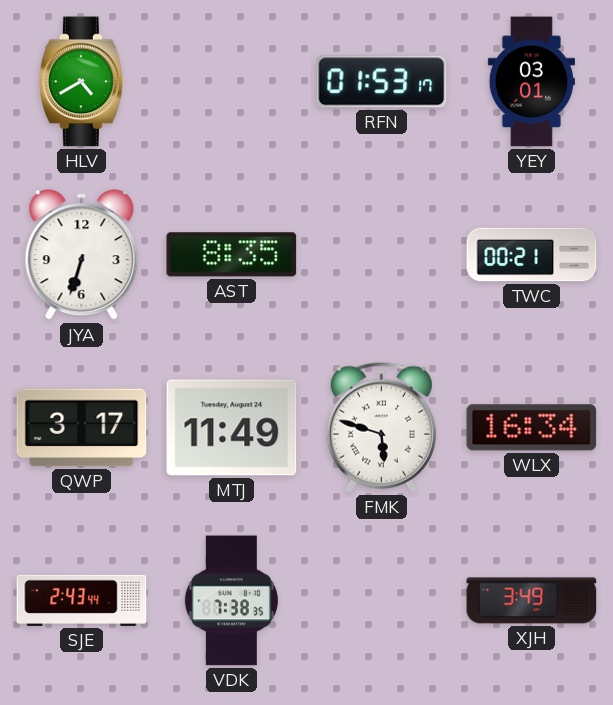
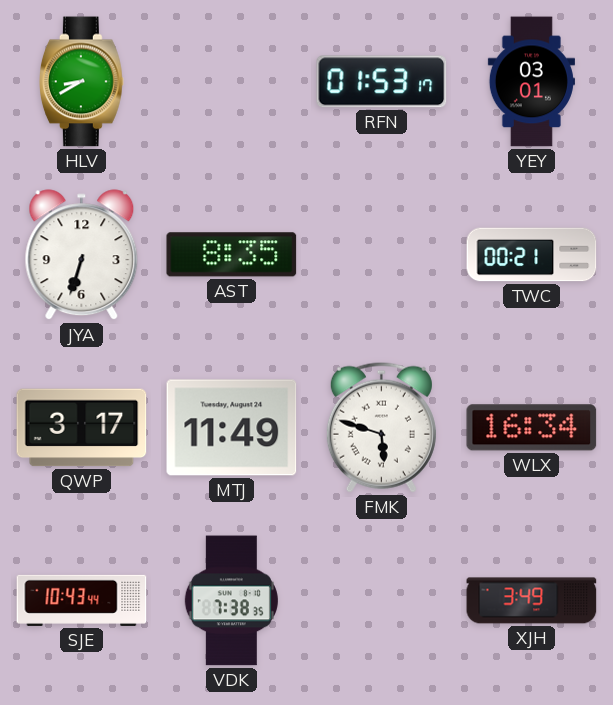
HLV: 4:40 -> 8:40
SJE: 2:43 -> 10:43
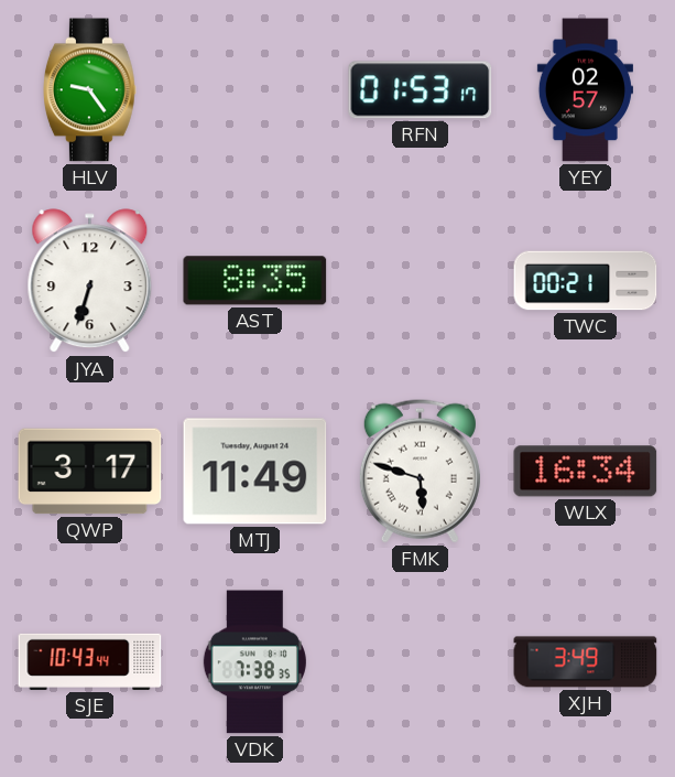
HLV: 8:40 -> 9:24
YEY: 03:01 -> 02:57
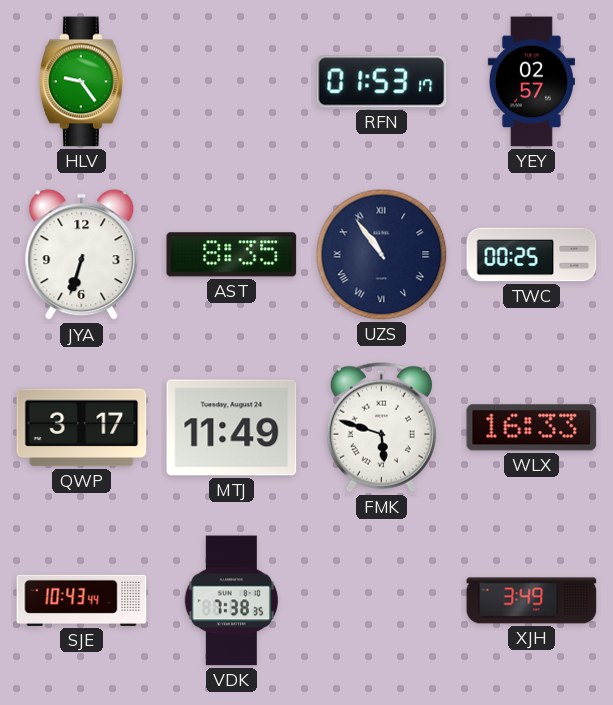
UZS: none -> 10:54
TWC: 00:21 -> 00:25
WLX: 16:34 -> 16:33
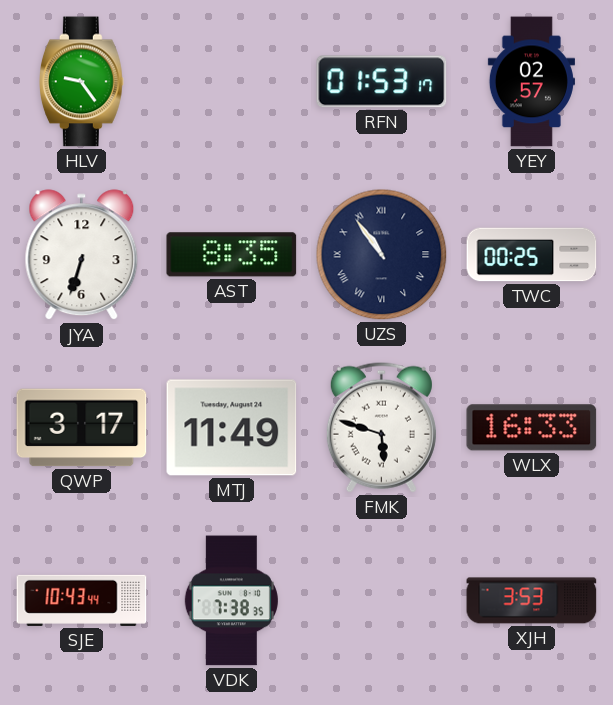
XJH: 3:49 -> 3:53
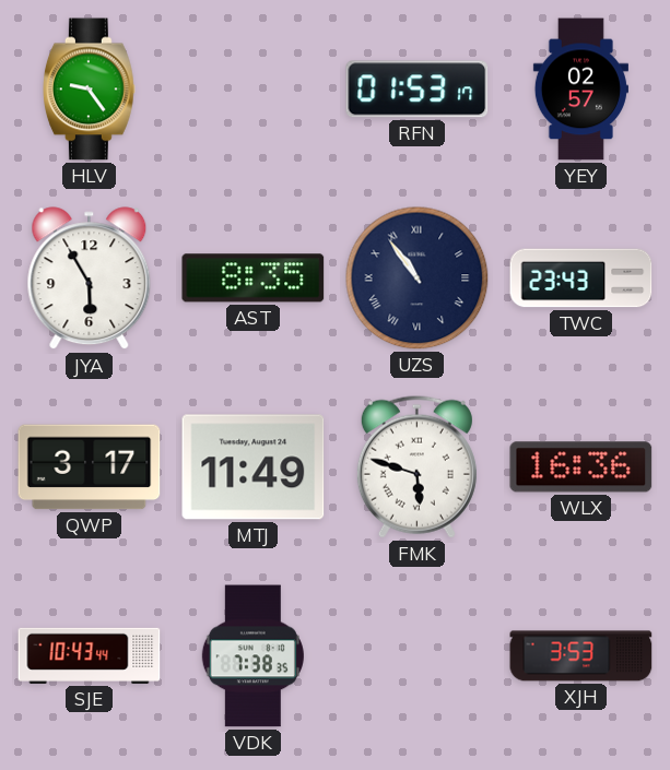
JYA: 6:33 -> 5:55
TWC: 00:25 -> 23:43
WLX: 16:33 -> 16:36
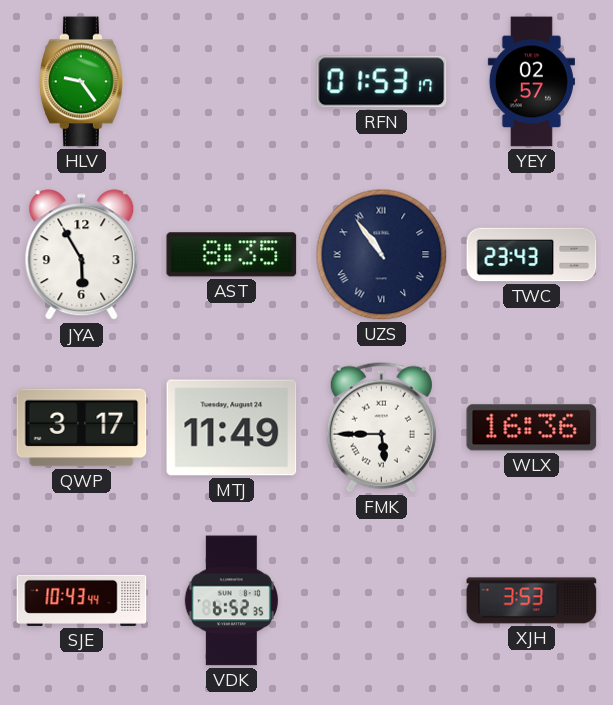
FMK: 5:48 -> 5:45
VDK: 7:38 -> 6:52
